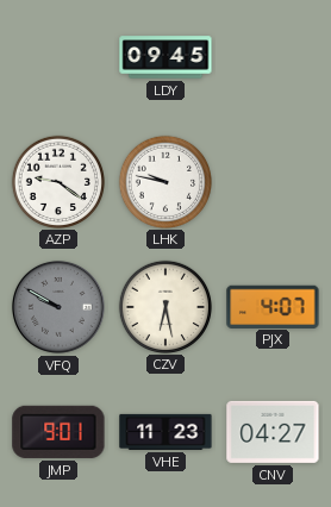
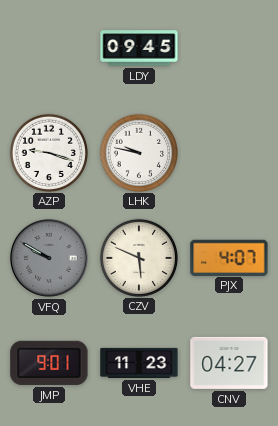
AZP: 9:21 -> 9:18
CZV: 6:28 -> 5:49
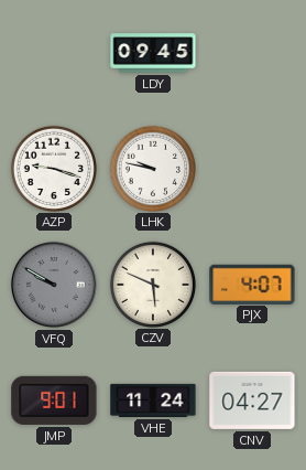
VHE: 11:23 -> 11:24
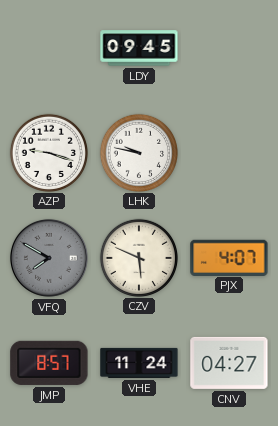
VFQ: 9:50 -> 7:50
JMP: 9:01 -> 8:57
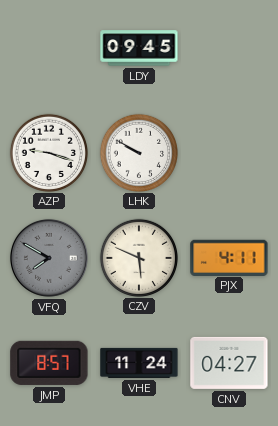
LHK: 9:47 -> 9:50
PJX: 4:07 -> 4:11
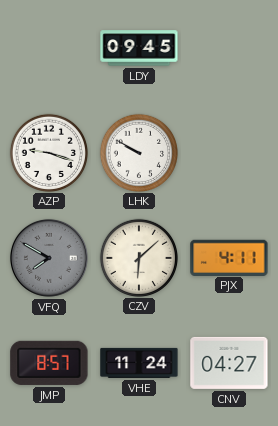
CZV: 5:49 -> 6:08
